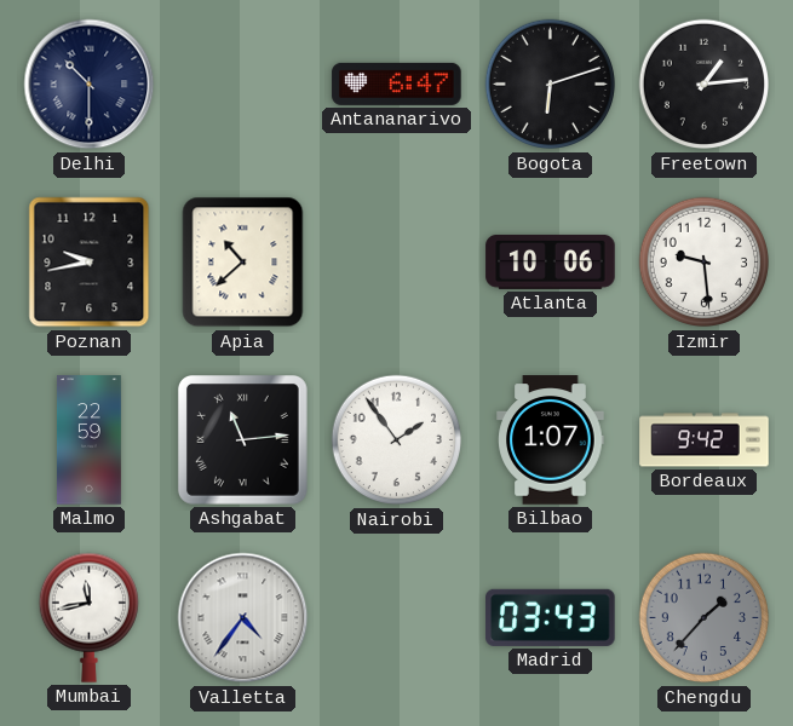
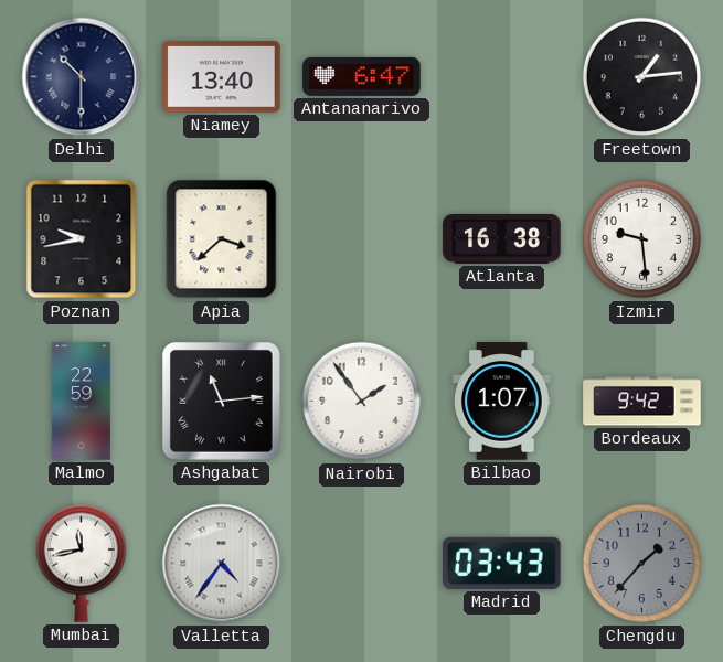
Niamey: none -> 13:40
Bogota: 6:12 -> none
Apia: 10:38 -> 3:38
Atlanta: 10:06 -> 16:38
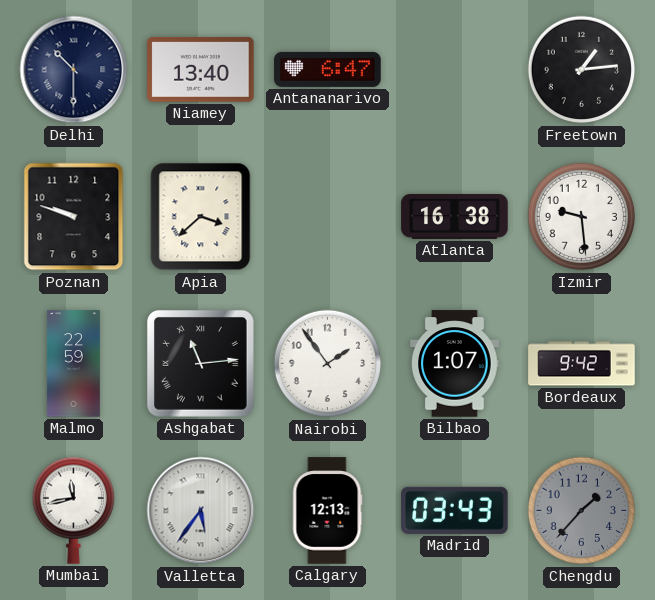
Poznan: 9:43 -> 9:48
Valletta: 4:36 -> 5:36
Calgary: none -> 12:13
